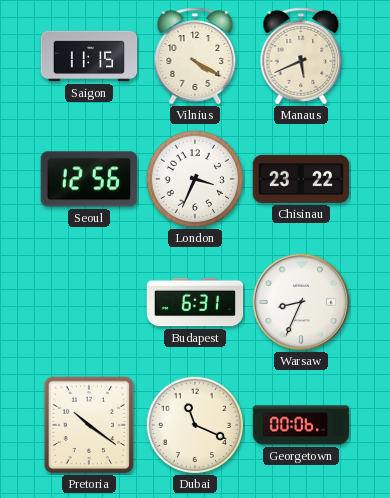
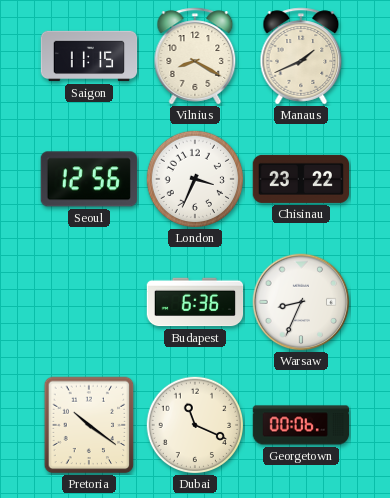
Vilnius: 4:20 -> 8:20
Manaus: 5:41 -> 1:41
Budapest: 6:31 -> 6:36
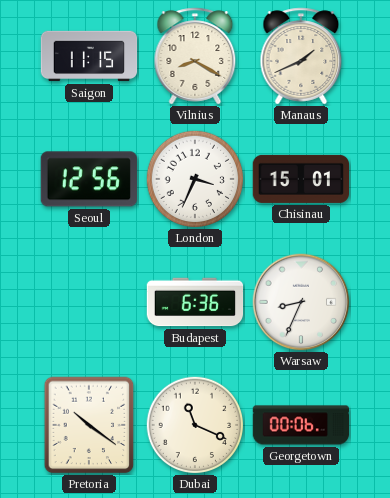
Chisinau: 23:22 -> 15:01
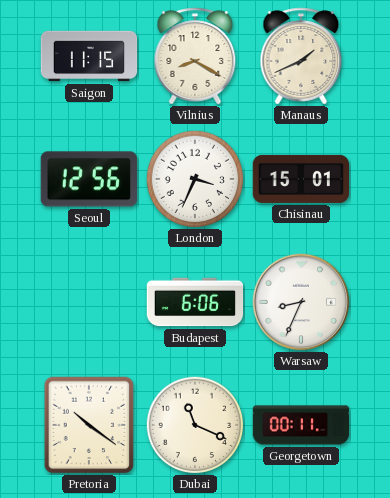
Budapest: 6:36 -> 6:06
Georgetown: 00:06 -> 00:11
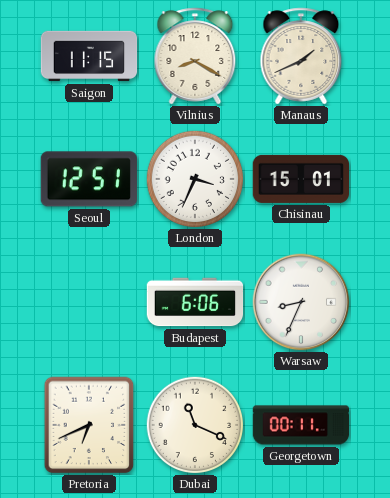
Seoul: 12:56 -> 12:51
Pretoria: 10:21 -> 6:41
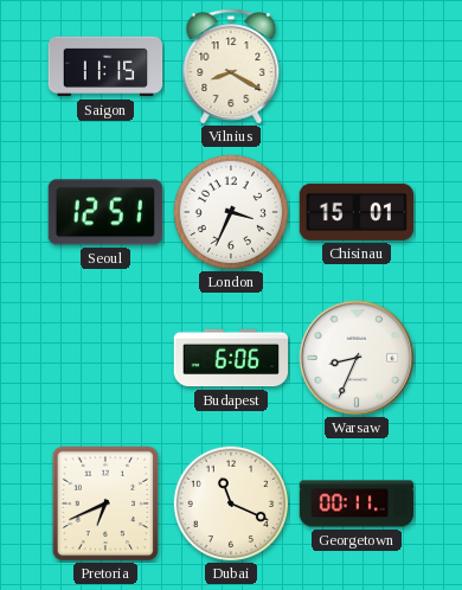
Manaus: 1:41 -> none
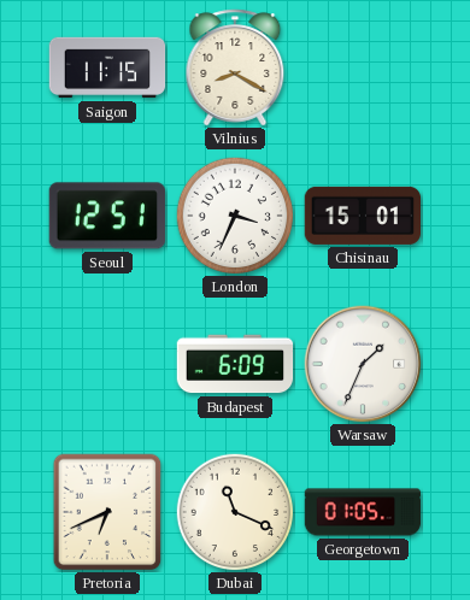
Budapest: 6:06 -> 6:09
Warsaw: 8:34 -> 1:34
Georgetown: 00:11 -> 01:05
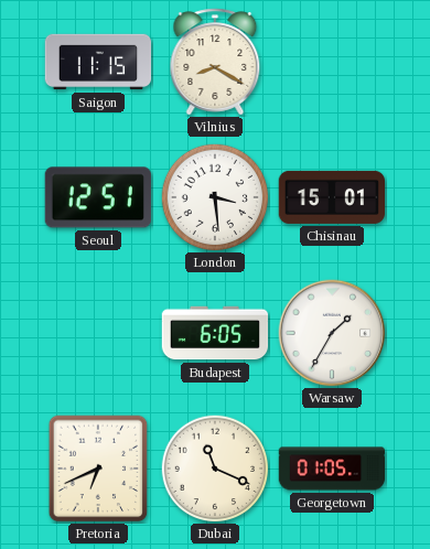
London: 3:34 -> 3:29
Budapest: 6:09 -> 6:05
Warsaw: 1:34 -> 1:35
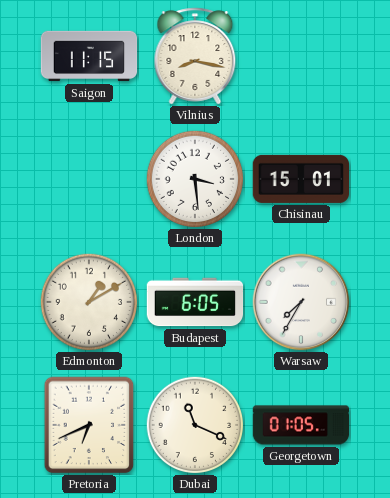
Vilnius: 8:20 -> 8:17
Seoul: 12:51 -> none
Edmonton: none -> 1:10
Warsaw: 1:35 -> 7:35
